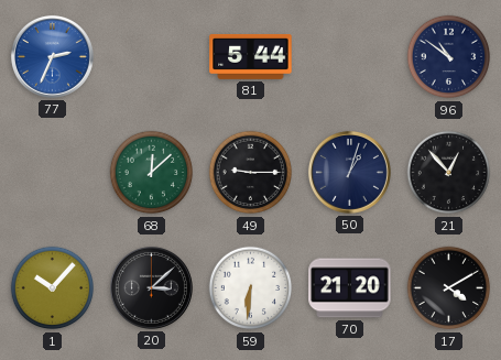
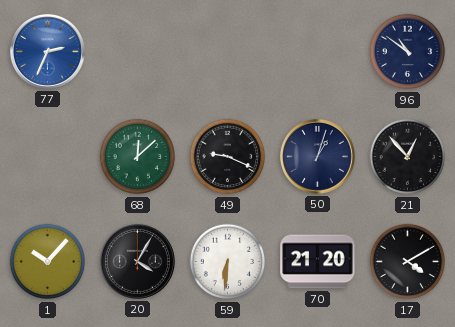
81: 5:44 -> none
49: 9:15 -> 9:19
20: 3:08 -> 4:05
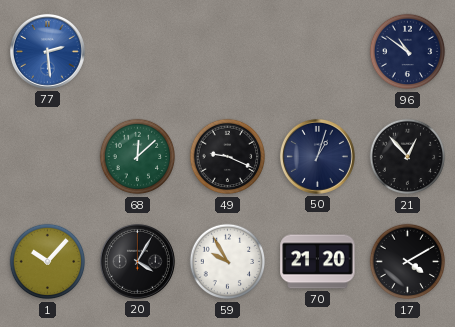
77: 2:34 -> 2:29
59: 6:31 -> 9:55
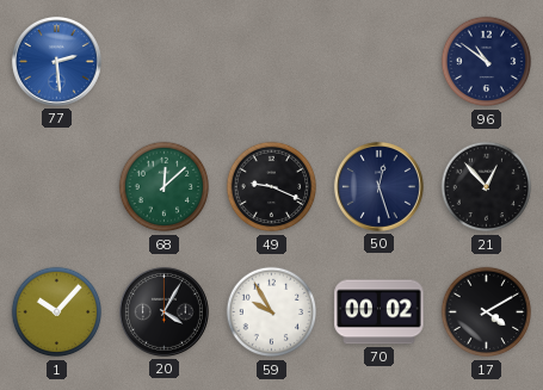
50: 1:03 -> 12:27
70: 21:20 -> 00:02
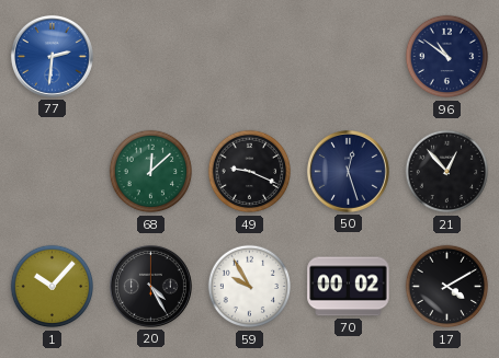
77: 2:29 -> 2:31
20: 4:05 -> 4:25
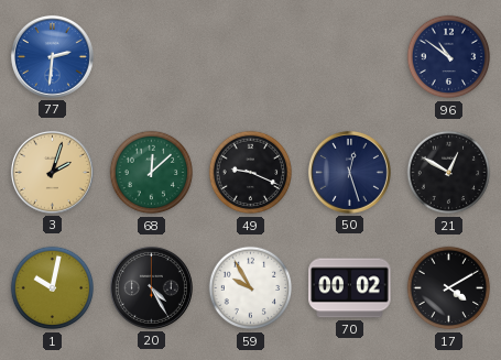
3: none -> 2:03
21: 12:53 -> 12:50
1: 10:07 -> 10:02
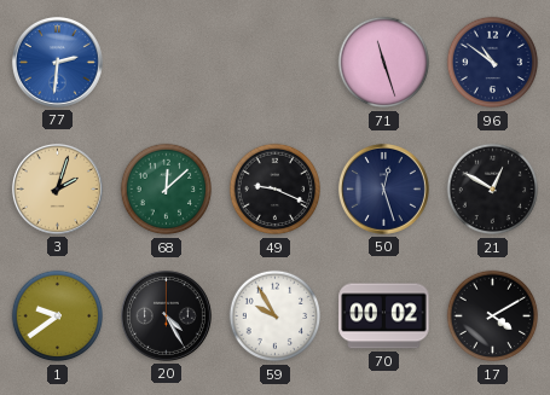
71: none -> 11:27
1: 10:02 -> 9:39
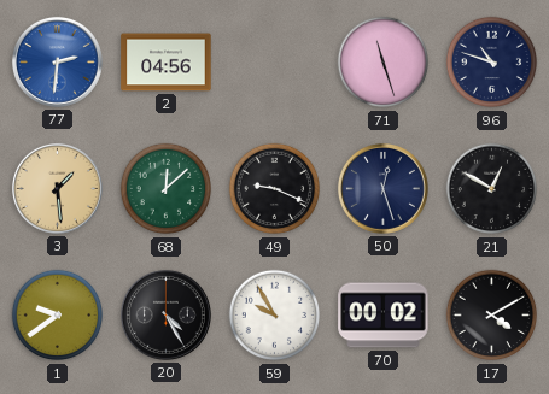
2: none -> 04:56
96: 10:51 -> 10:48
3: 2:03 -> 1:29
